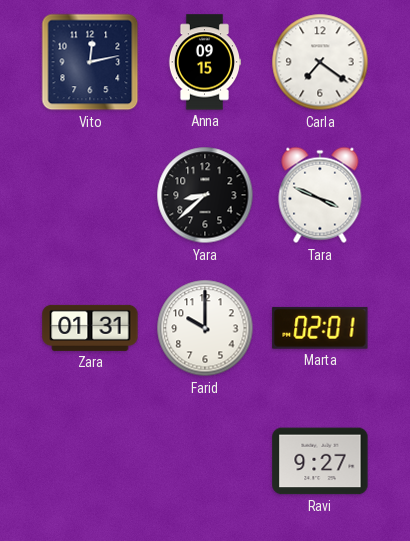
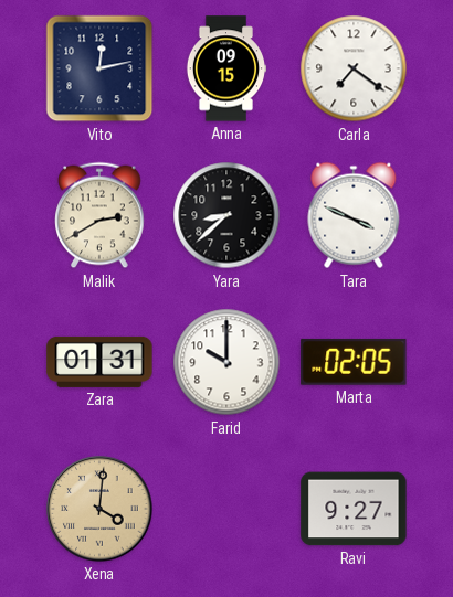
Malik: none -> 2:40
Marta: 02:01 -> 02:05
Xena: none -> 4:01
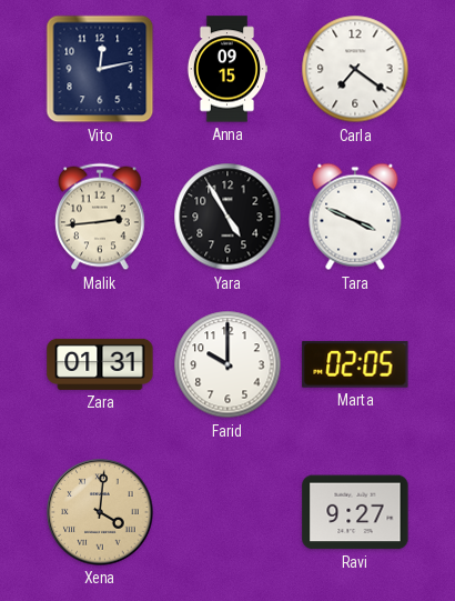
Malik: 2:40 -> 2:44
Yara: 8:38 -> 4:55
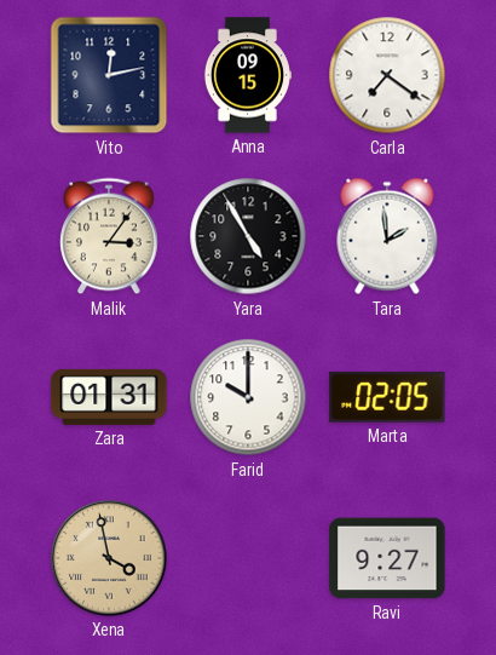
Malik: 2:44 -> 3:06
Tara: 3:49 -> 1:59
Xena: 4:01 -> 3:58
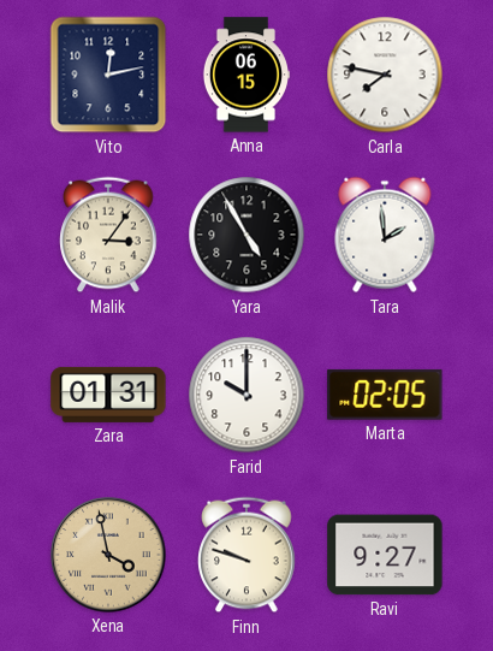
Anna: 09:15 -> 06:15
Carla: 7:21 -> 7:47
Finn: none -> 9:48
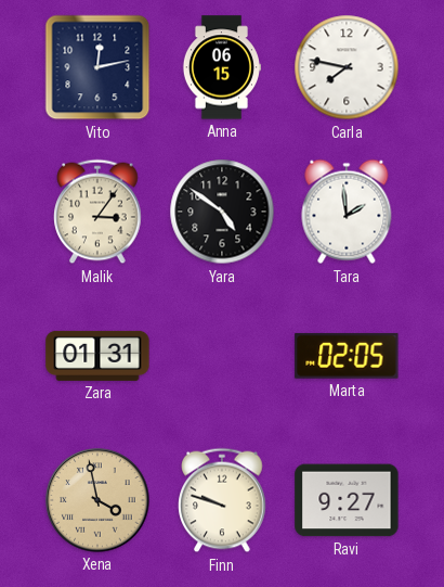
Yara: 4:55 -> 4:51
Farid: 10:00 -> none
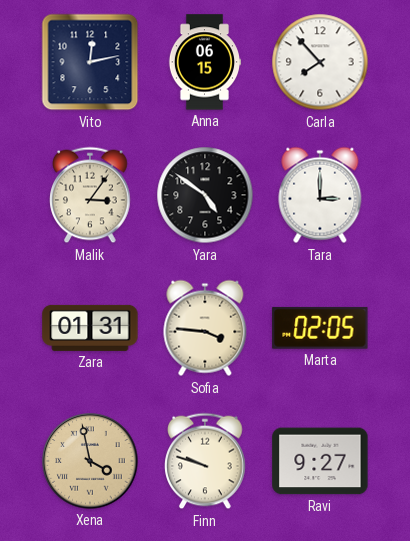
Carla: 7:47 -> 7:53
Tara: 1:59 -> 3:00
Sofia: none -> 3:46
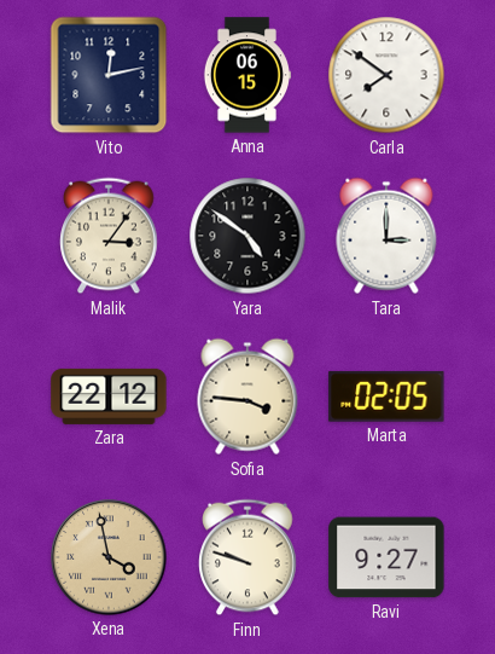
Carla: 7:53 -> 7:51
Zara: 01:31 -> 22:12
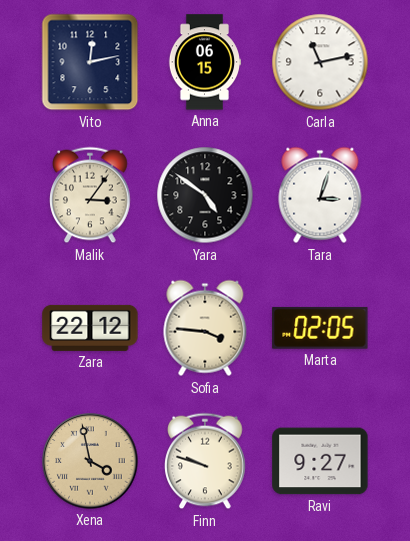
Carla: 7:51 -> 11:13
Tara: 3:00 -> 3:03
